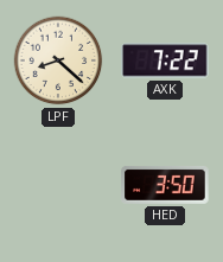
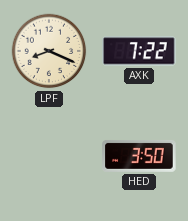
LPF: 8:22 -> 8:19
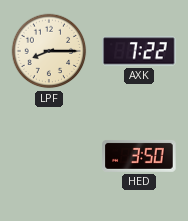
LPF: 8:19 -> 8:15
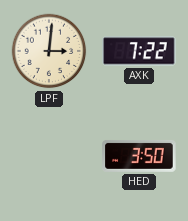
LPF: 8:15 -> 3:01
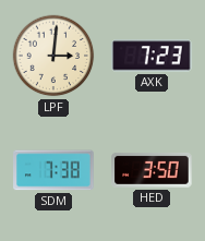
AXK: 7:22 -> 7:23
SDM: none -> 7:38
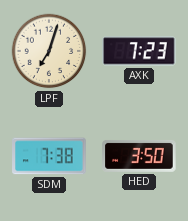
LPF: 3:01 -> 7:03
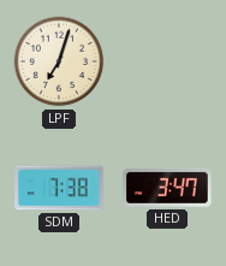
AXK: 7:23 -> none
HED: 3:50 -> 3:47
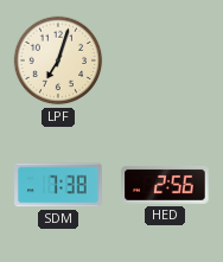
HED: 3:47 -> 2:56
